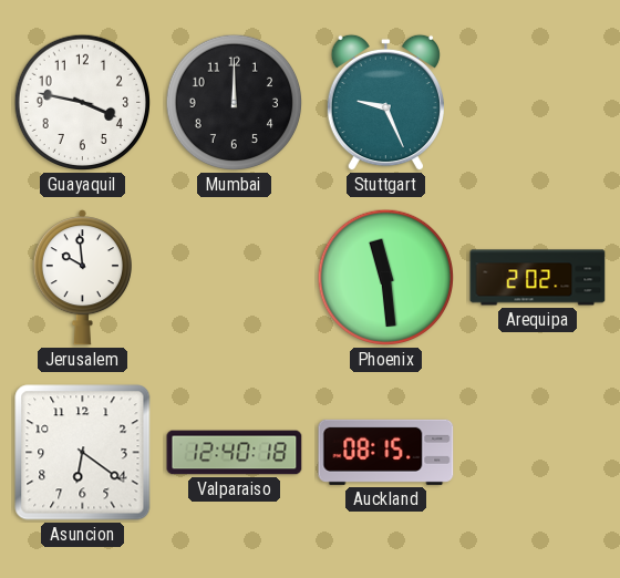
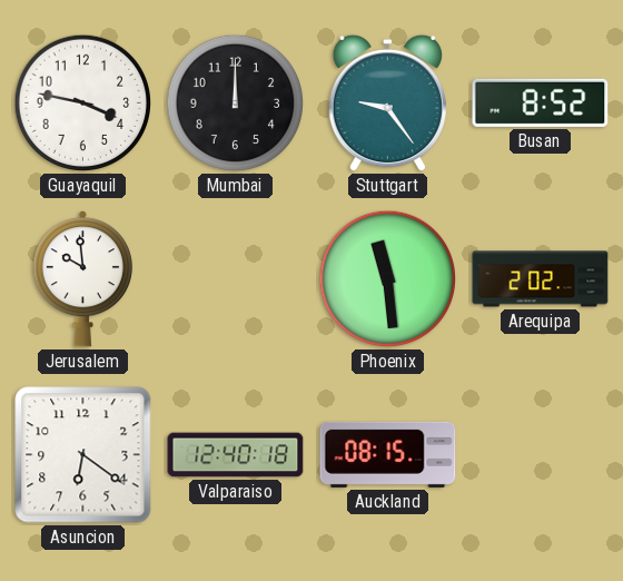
Stuttgart: 9:26 -> 9:24
Busan: none -> 8:52
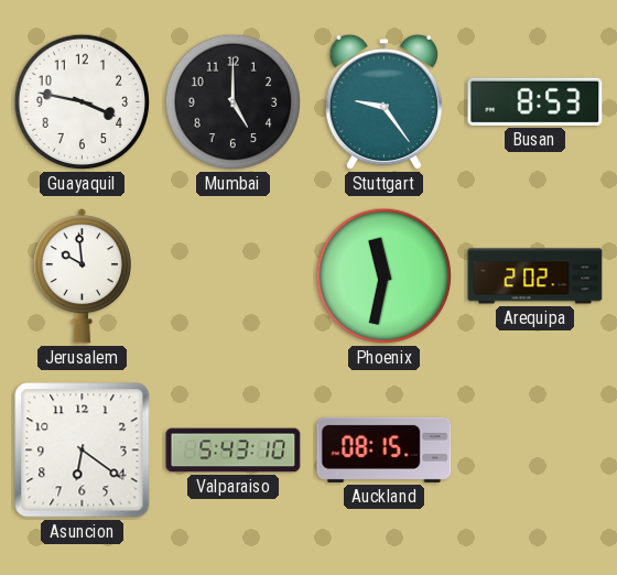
Mumbai: 12:00 -> 5:00
Busan: 8:52 -> 8:53
Phoenix: 11:29 -> 11:32
Valparaiso: 12:40 -> 5:43
